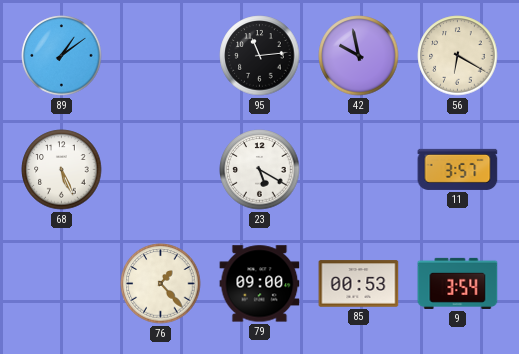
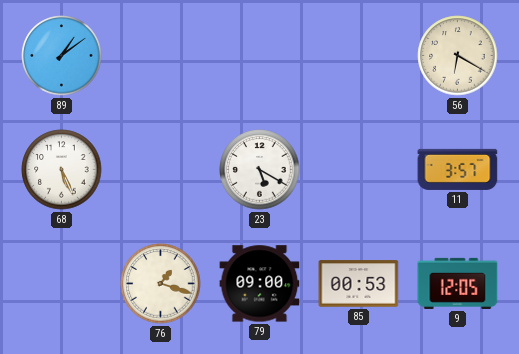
95: 11:14 -> none
42: 9:58 -> none
76: 1:23 -> 1:18
9: 3:54 -> 12:05
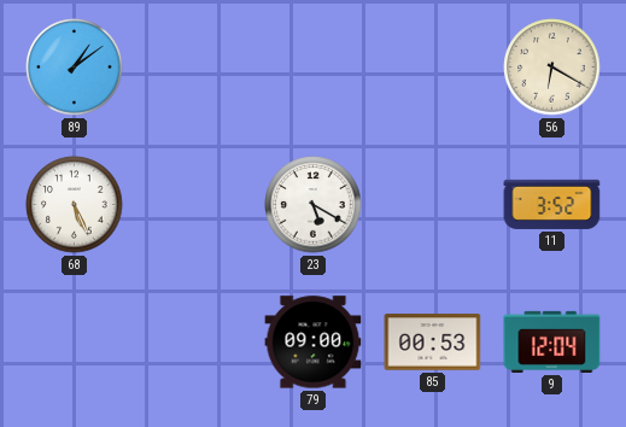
11: 3:57 -> 3:52
76: 1:18 -> none
9: 12:05 -> 12:04
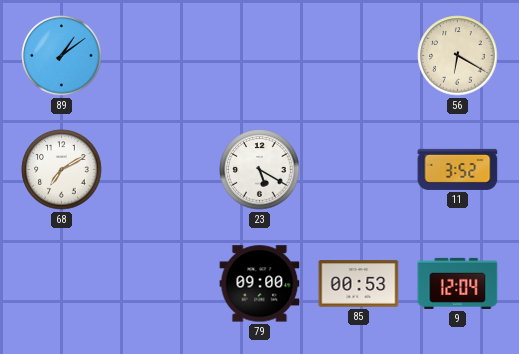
68: 5:26 -> 7:10
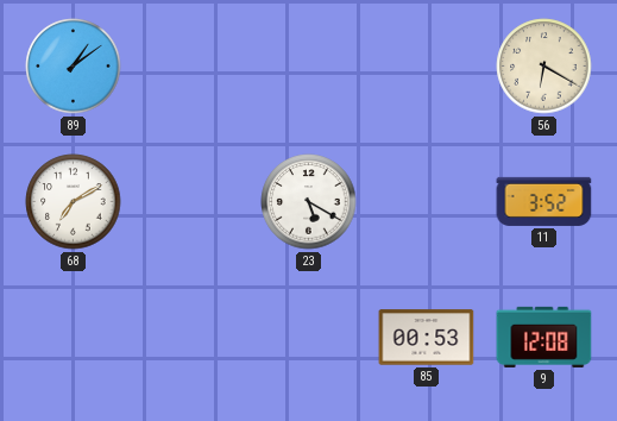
79: 09:00 -> none
9: 12:04 -> 12:08
